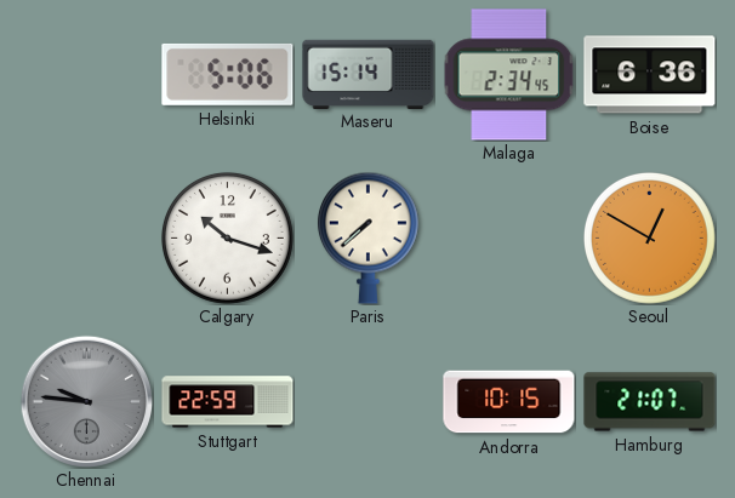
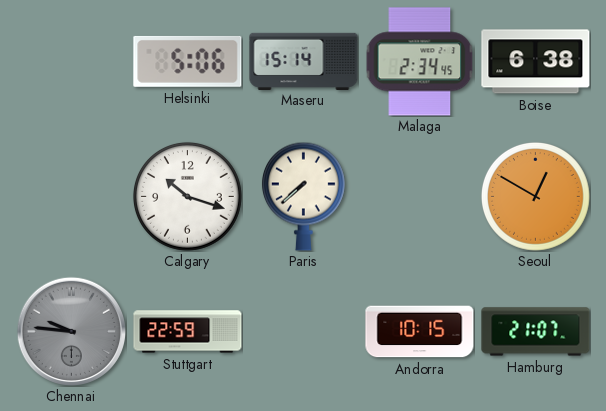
Boise: 6:36 -> 6:38
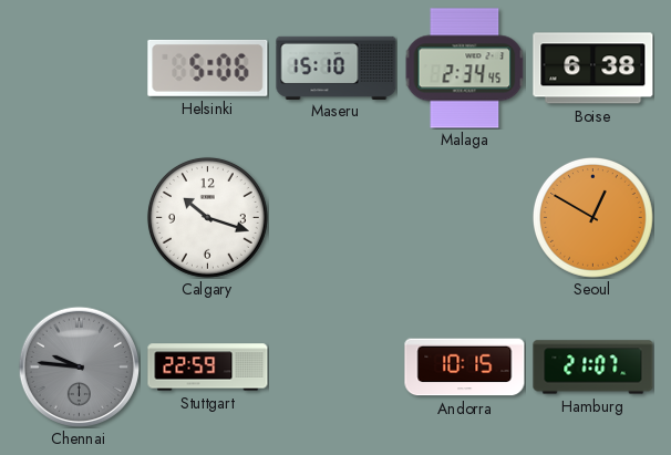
Maseru: 15:14 -> 15:10
Paris: 7:38 -> none
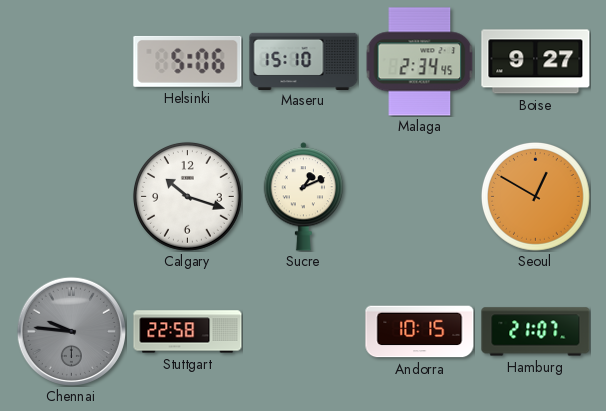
Boise: 6:38 -> 9:27
Sucre: none -> 1:11
Stuttgart: 22:59 -> 22:58
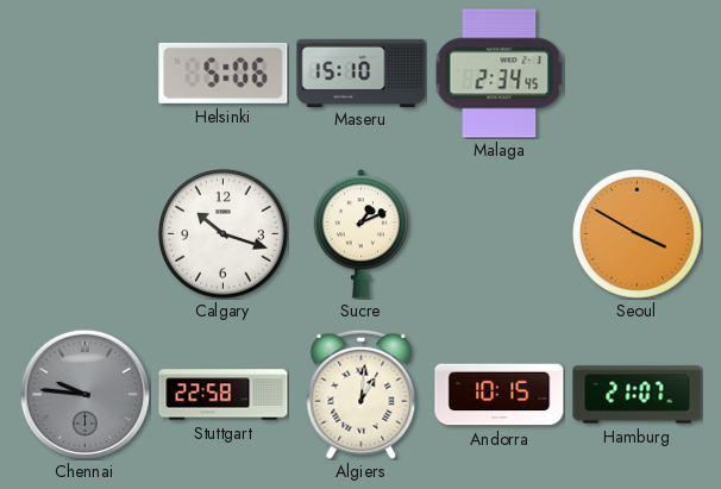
Boise: 9:27 -> none
Seoul: 12:50 -> 3:50
Algiers: none -> 1:01
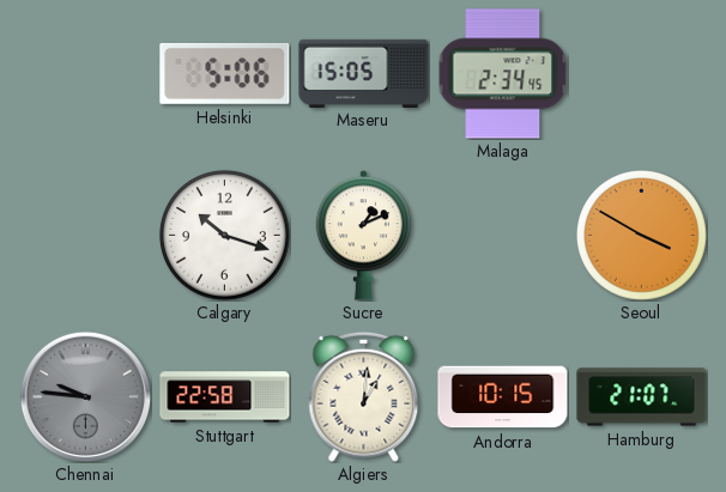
Maseru: 15:10 -> 15:05
